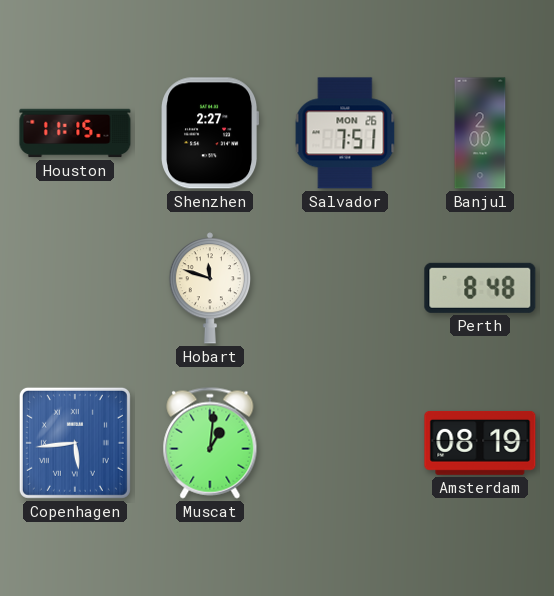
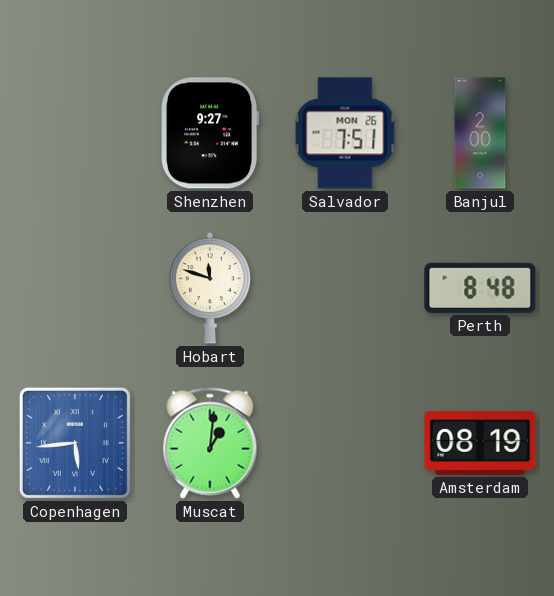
Houston: 11:15 -> none
Shenzhen: 2:27 -> 9:27
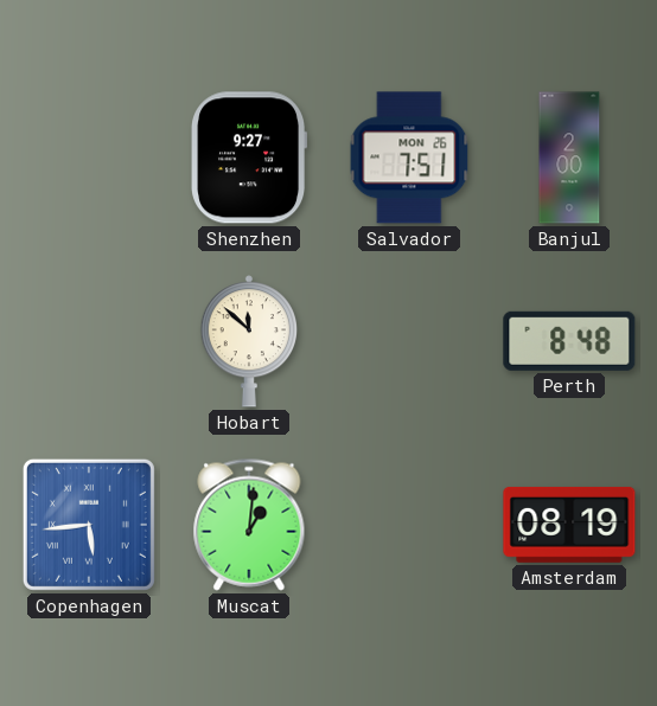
Hobart: 11:48 -> 11:52
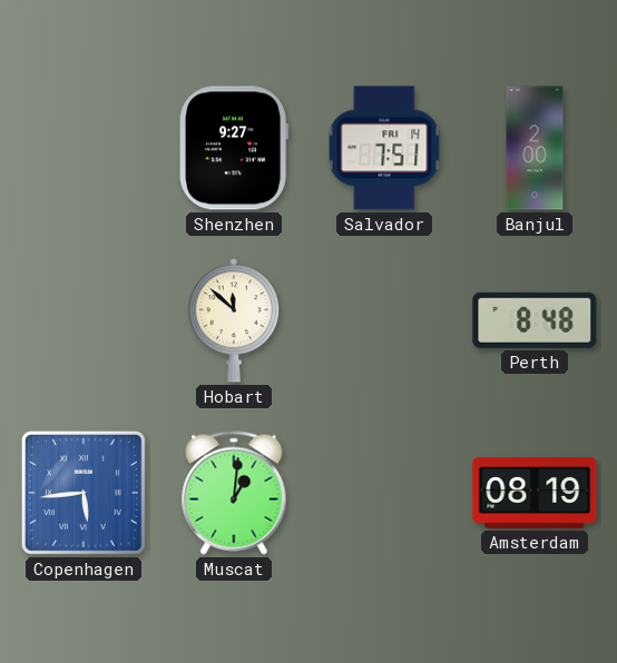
Salvador date: MON 26 -> FRI 14
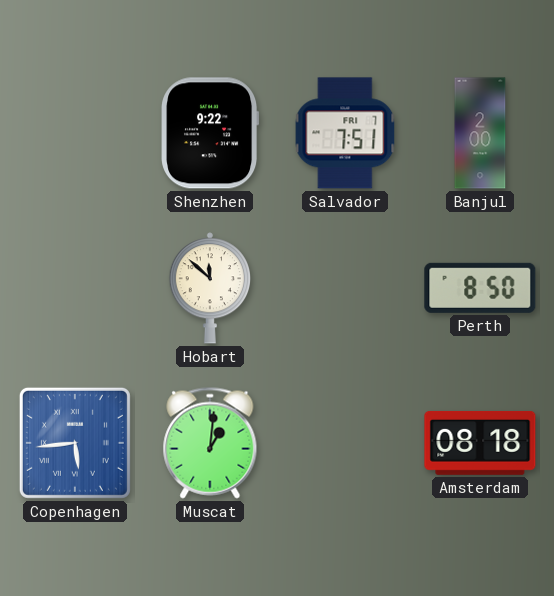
Shenzhen: 9:27 -> 9:22
Salvador date: FRI 14 -> FRI 7
Perth: 8:48 -> 8:50
Amsterdam: 08:19 -> 08:18
